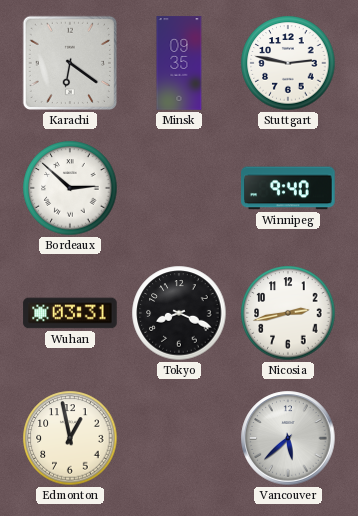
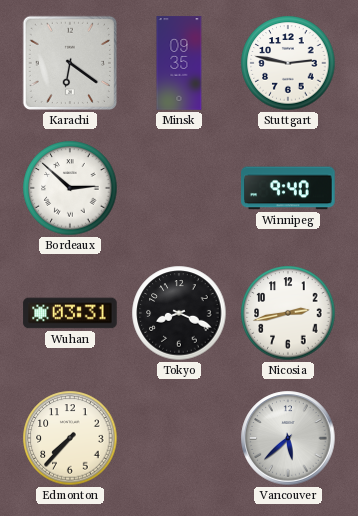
Edmonton: 12:58 -> 7:37
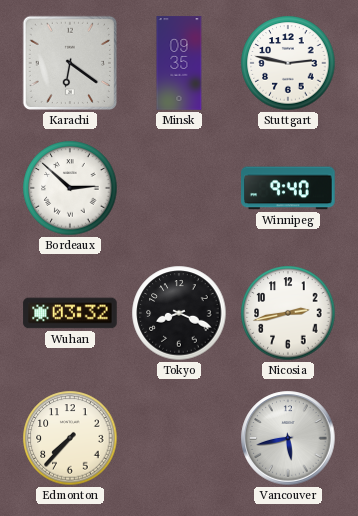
Wuhan: 03:31 -> 03:32
Vancouver: 5:38 -> 5:43
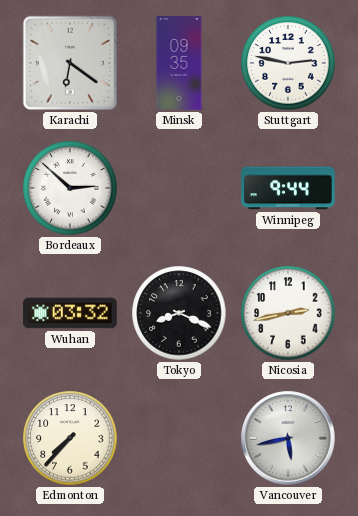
Winnipeg: 9:40 -> 9:44
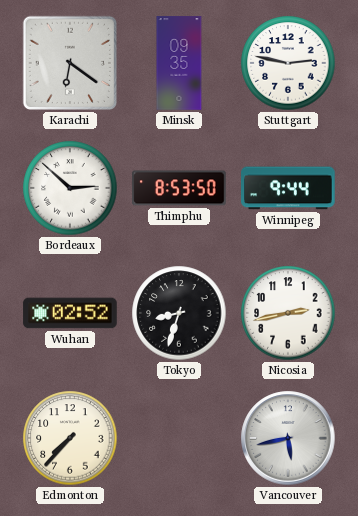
Thimphu: none -> 8:53
Wuhan: 03:32 -> 02:52
Tokyo: 8:19 -> 8:33
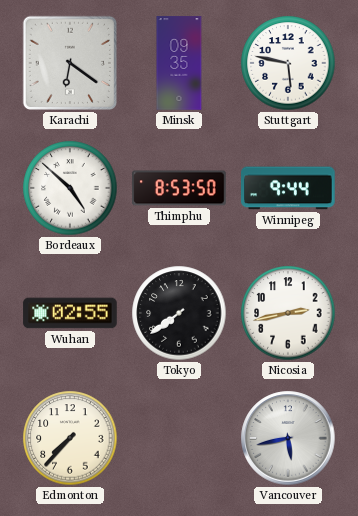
Stuttgart: 2:47 -> 5:47
Bordeaux: 2:52 -> 4:52
Wuhan: 02:52 -> 02:55
Tokyo: 8:33 -> 7:39
